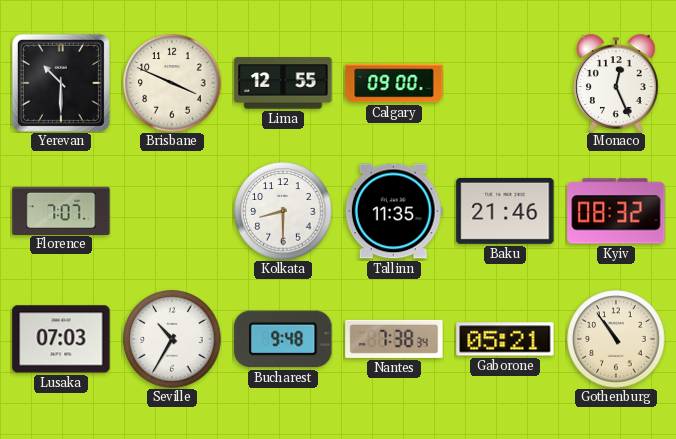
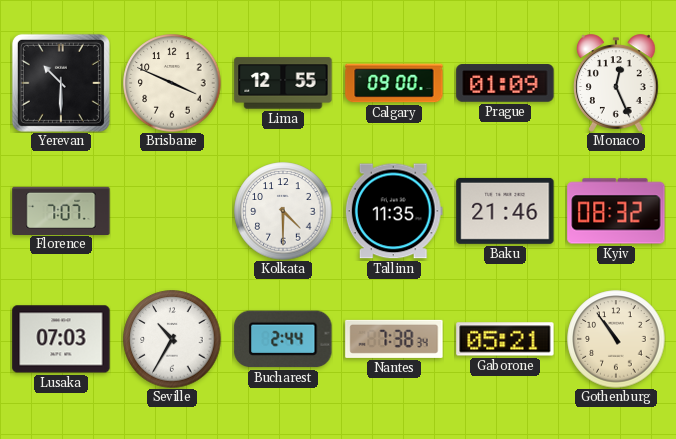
Prague: none -> 01:09
Kolkata: 8:30 -> 4:30
Bucharest: 9:48 -> 2:44
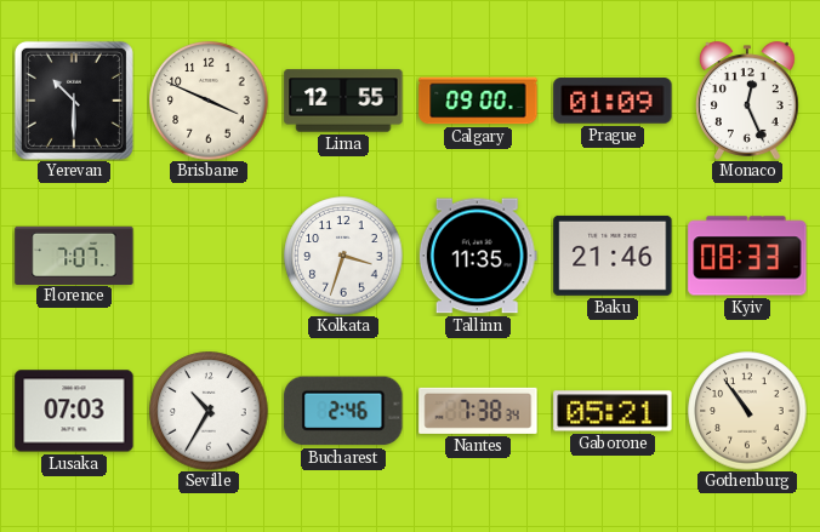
Kolkata: 4:30 -> 3:33
Kyiv: 08:32 -> 08:33
Bucharest: 2:44 -> 2:46
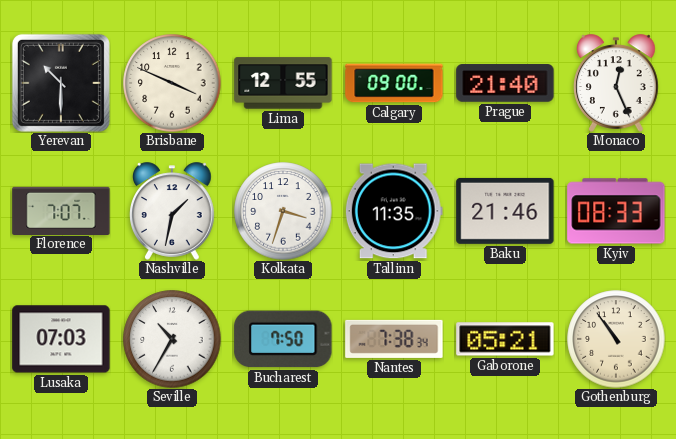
Prague: 01:09 -> 21:40
Nashville: none -> 1:32
Bucharest: 2:46 -> 7:50
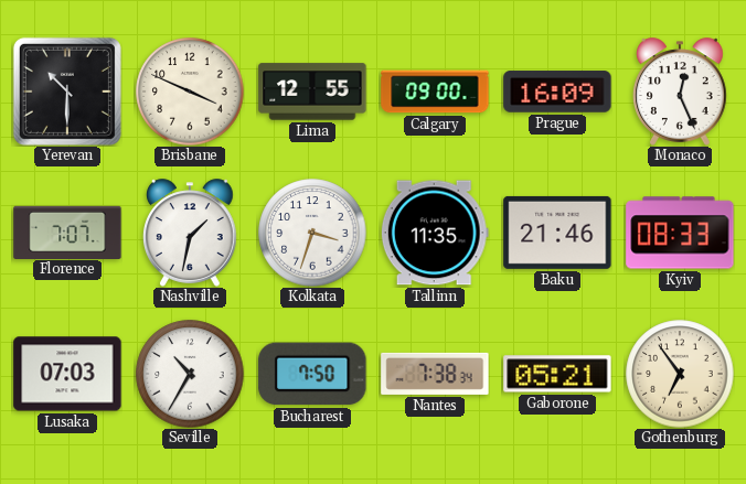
Prague: 21:40 -> 16:09
Gothenburg: 10:54 -> 6:54
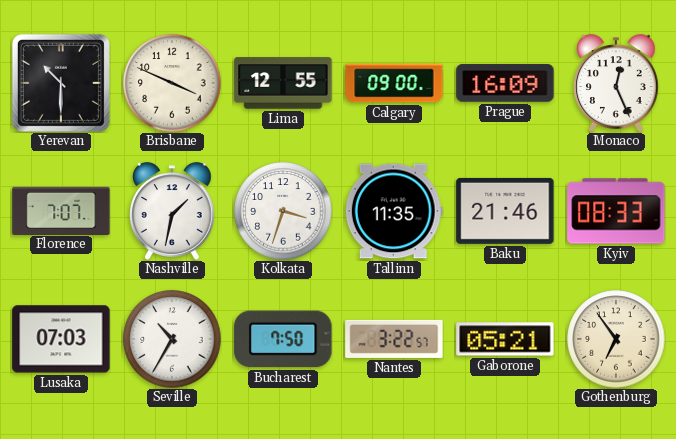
Nantes: 7:38 -> 3:22
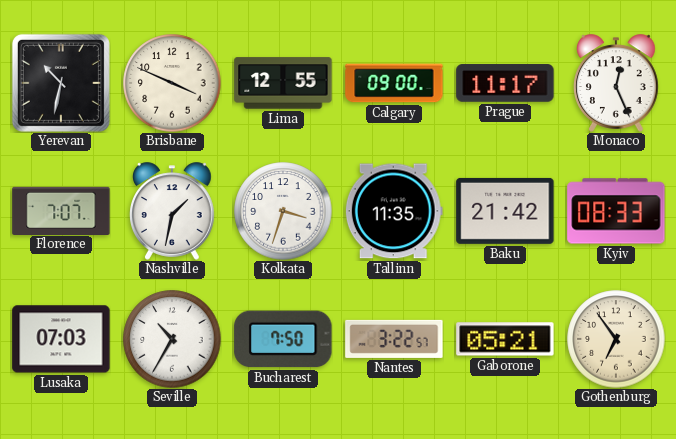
Yerevan: 10:30 -> 10:32
Prague: 16:09 -> 11:17
Baku: 21:46 -> 21:42
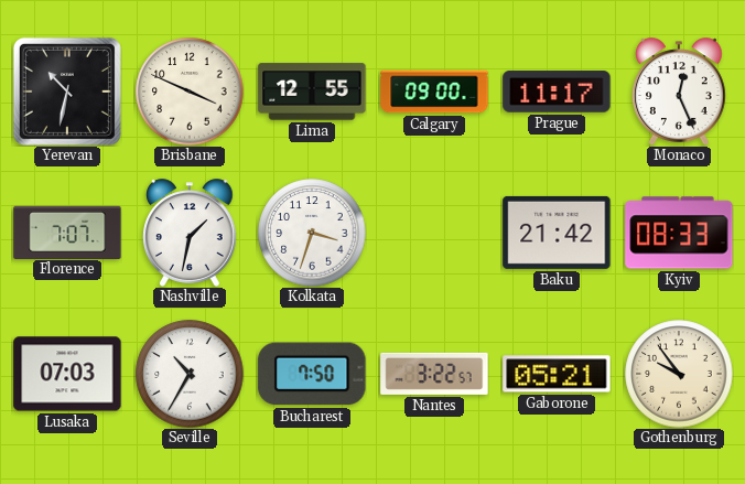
Tallinn: 11:35 -> none
Gothenburg: 6:54 -> 9:54
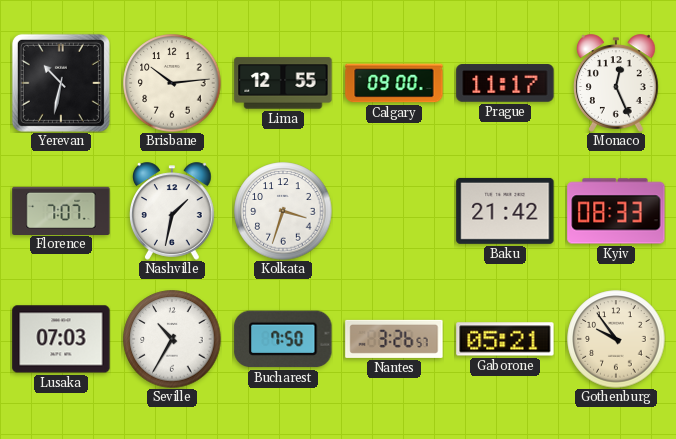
Brisbane: 3:49 -> 10:14
Nantes: 3:22 -> 3:26
